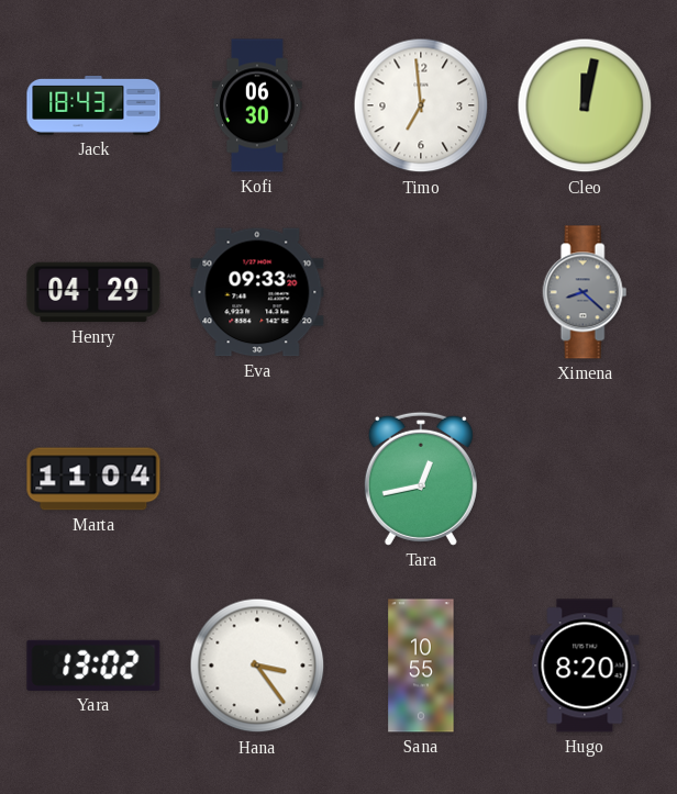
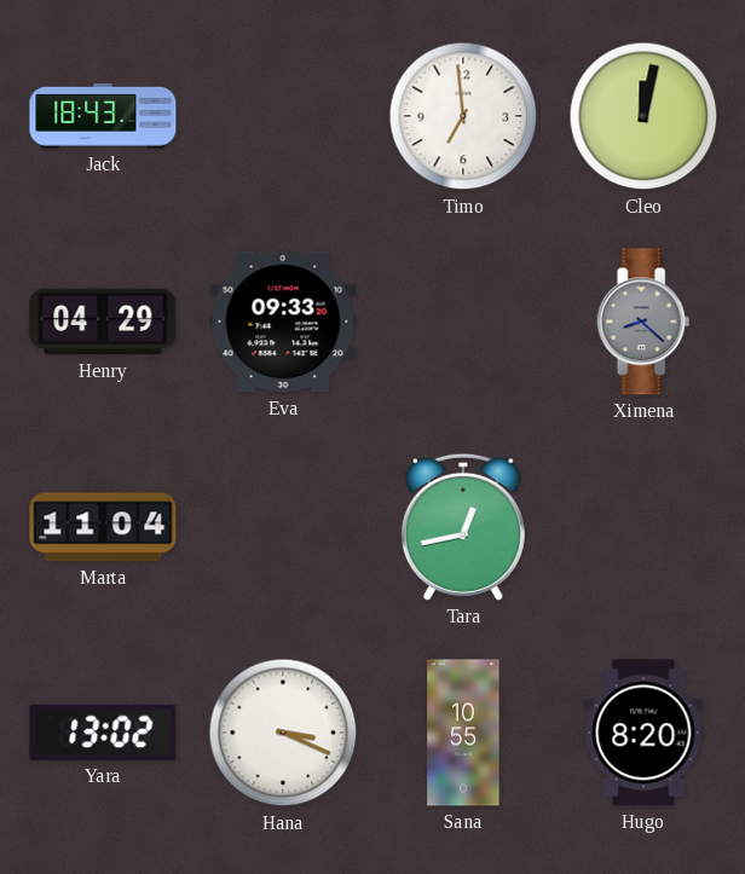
Kofi: 06:30 -> none
Hana: 3:24 -> 3:19
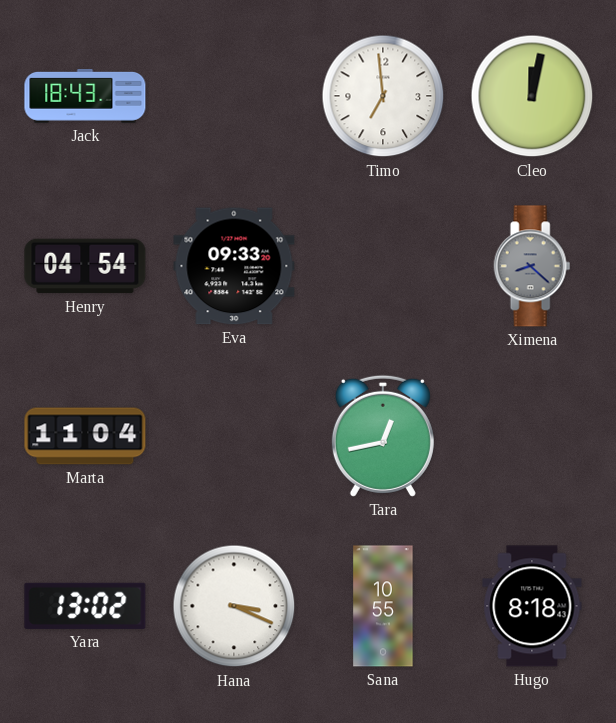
Henry: 04:29 -> 04:54
Hugo: 8:20 -> 8:18
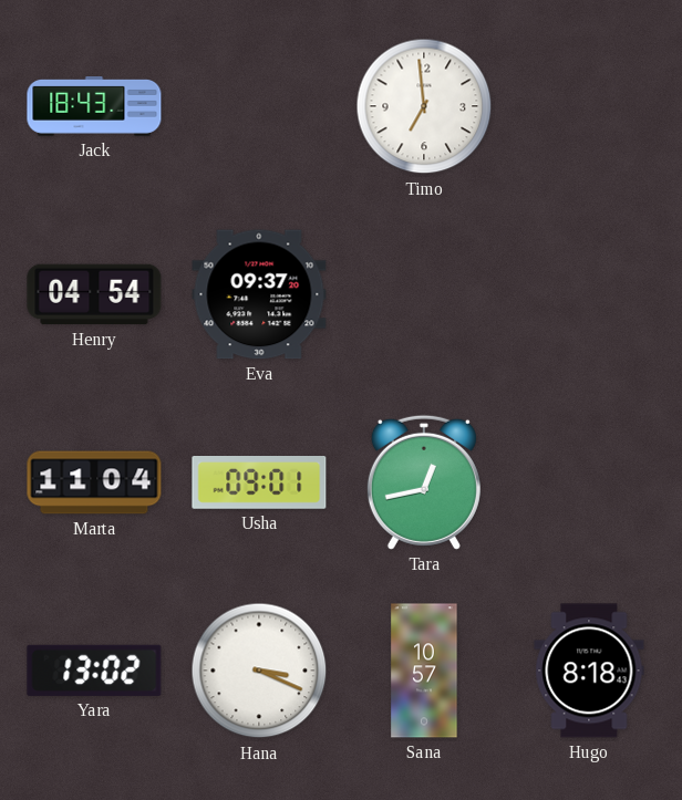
Cleo: 12:02 -> none
Eva: 09:33 -> 09:37
Ximena: 8:22 -> none
Usha: none -> 09:01
Sana: 10:55 -> 10:57
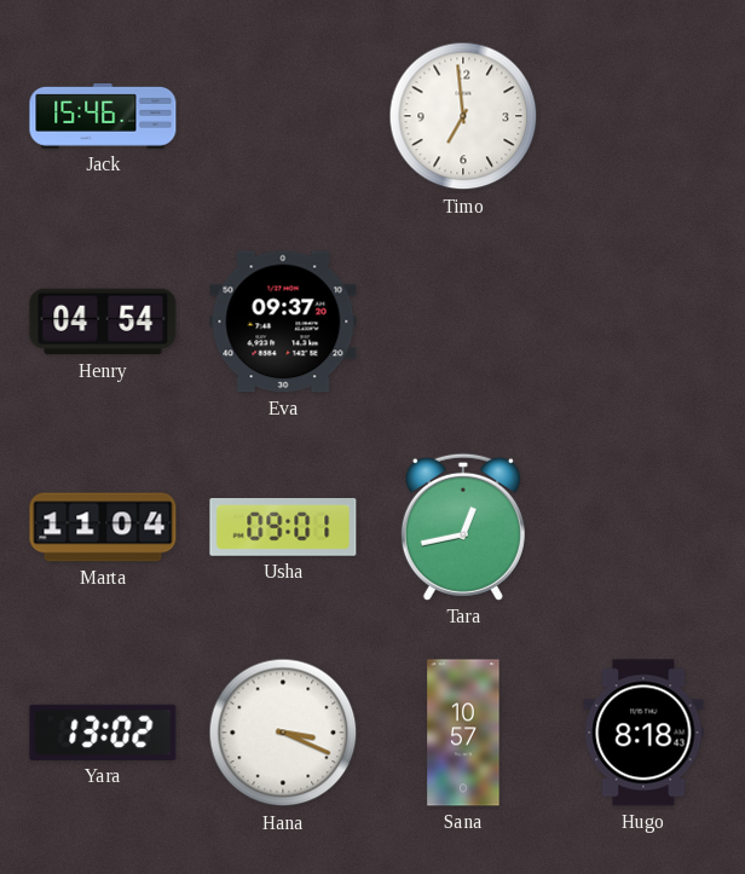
Jack: 18:43 -> 15:46
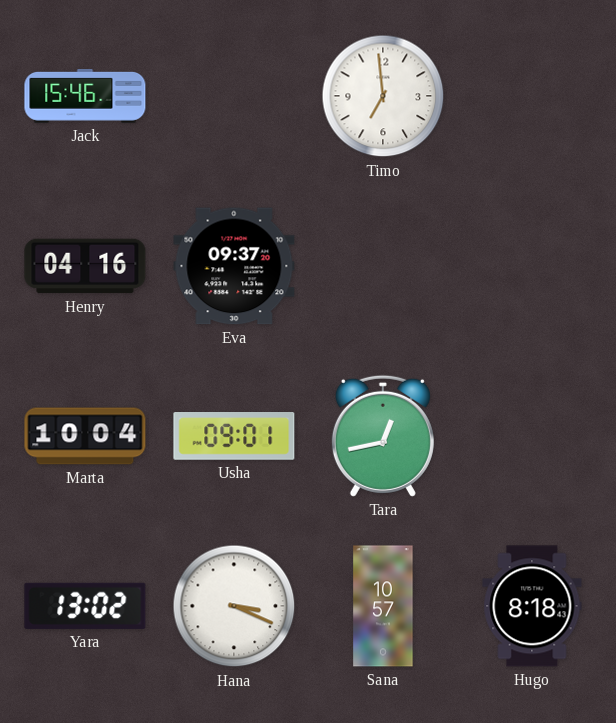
Henry: 04:54 -> 04:16
Marta: 11:04 -> 10:04
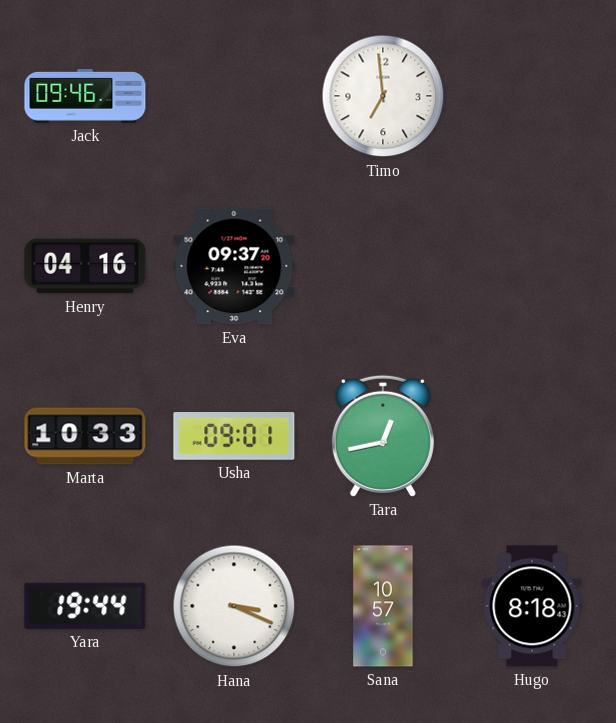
Jack: 15:46 -> 09:46
Marta: 10:04 -> 10:33
Yara: 13:02 -> 19:44
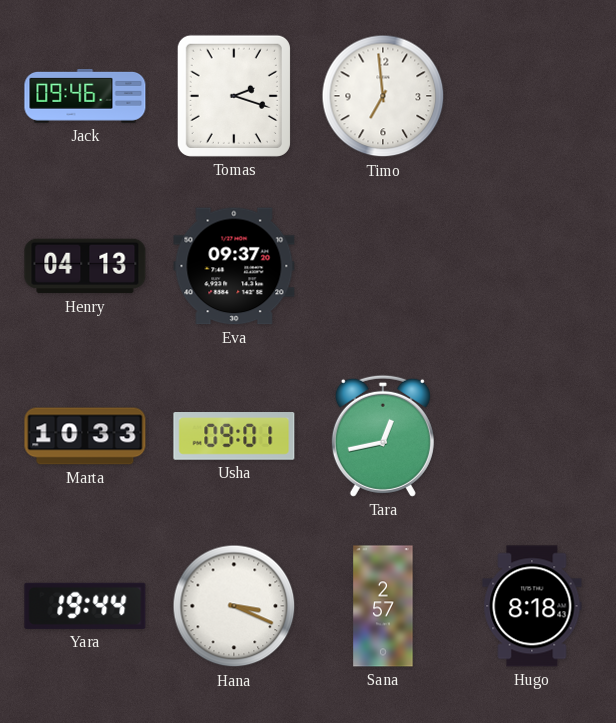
Tomas: none -> 2:18
Henry: 04:16 -> 04:13
Sana: 10:57 -> 2:57
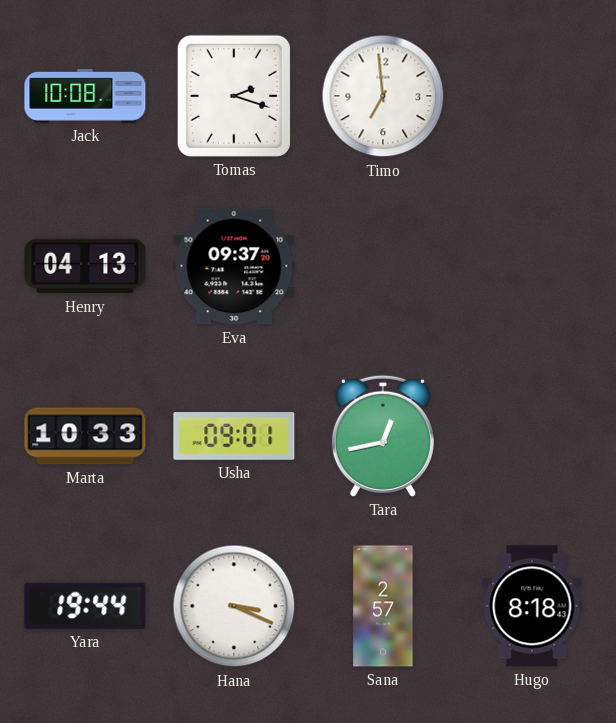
Jack: 09:46 -> 10:08
